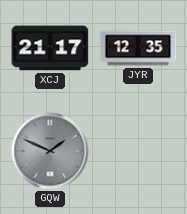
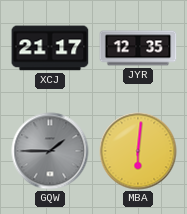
GQW: 1:49 -> 1:45
MBA: none -> 6:01
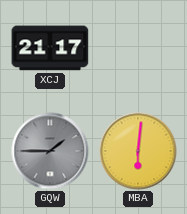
JYR: 12:35 -> none
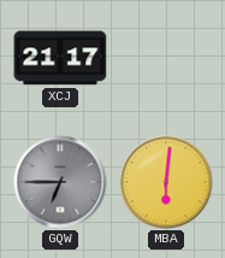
GQW: 1:45 -> 6:45
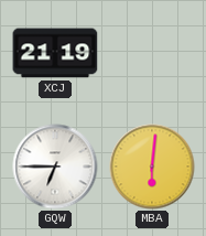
XCJ: 21:17 -> 21:19
GQW dial: grey -> white
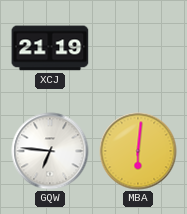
GQW: 6:45 -> 6:46
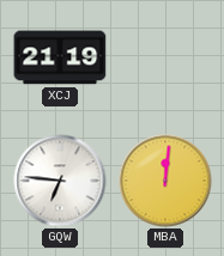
MBA: 6:01 -> 12:01
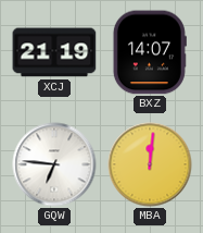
BXZ: none -> 14:07
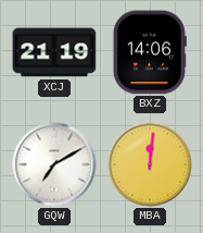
BXZ: 14:07 -> 14:06
GQW: 6:46 -> 7:10
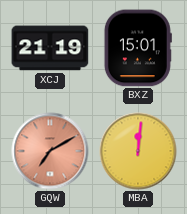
BXZ: 14:06 -> 15:01
GQW dial: white -> salmon
